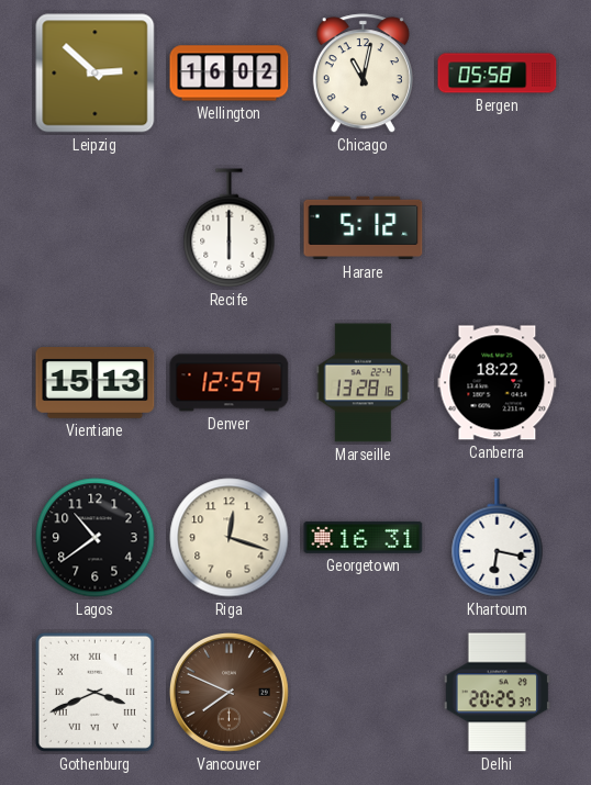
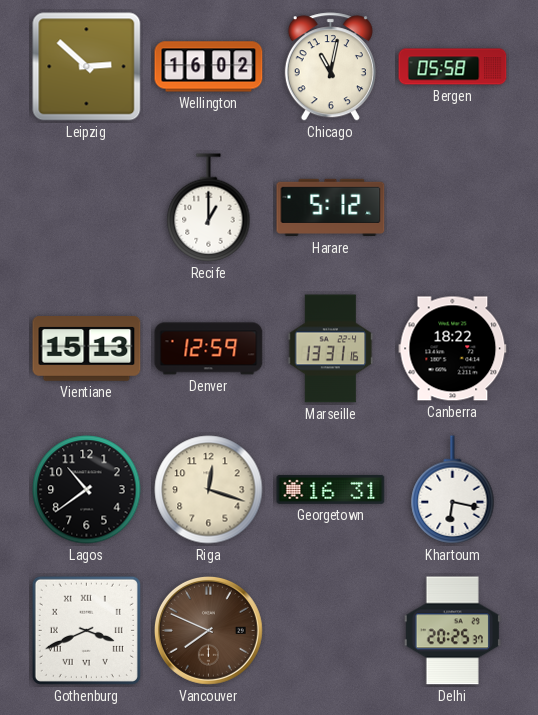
Recife: 6:00 -> 1:00
Marseille: 13:28 -> 13:31
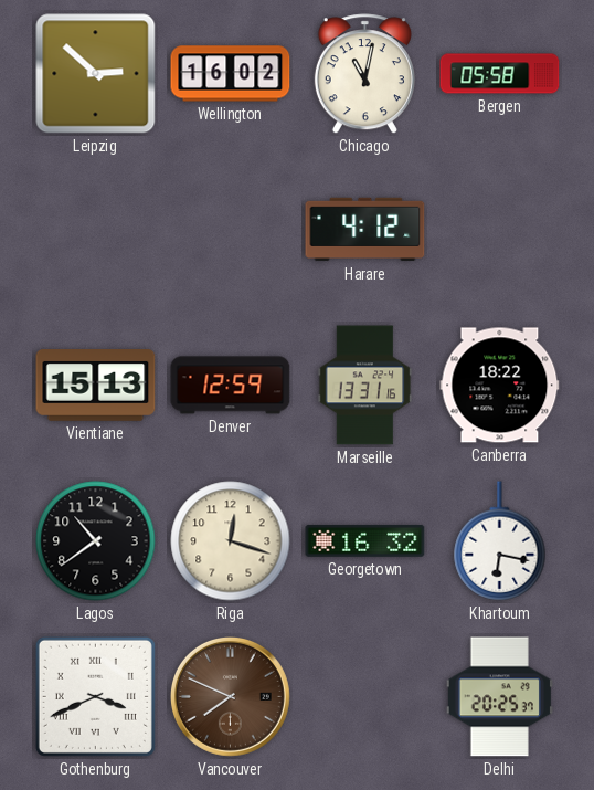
Recife: 1:00 -> none
Harare: 5:12 -> 4:12
Georgetown: 16:31 -> 16:32
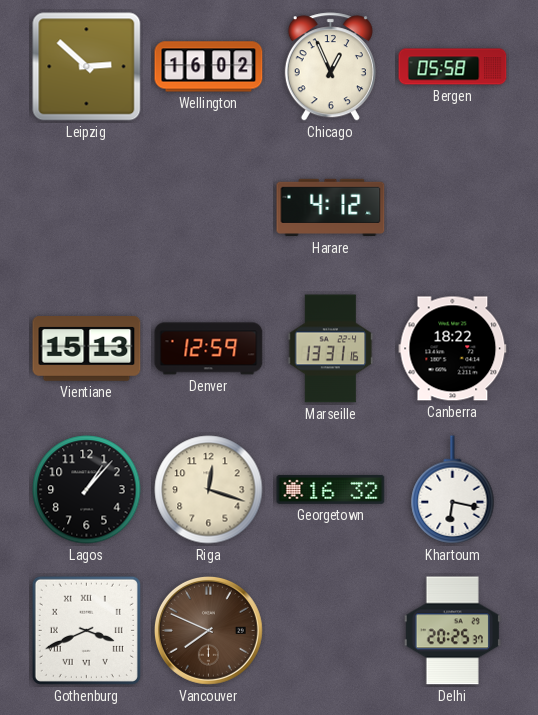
Chicago: 11:02 -> 12:56
Lagos: 10:39 -> 1:07
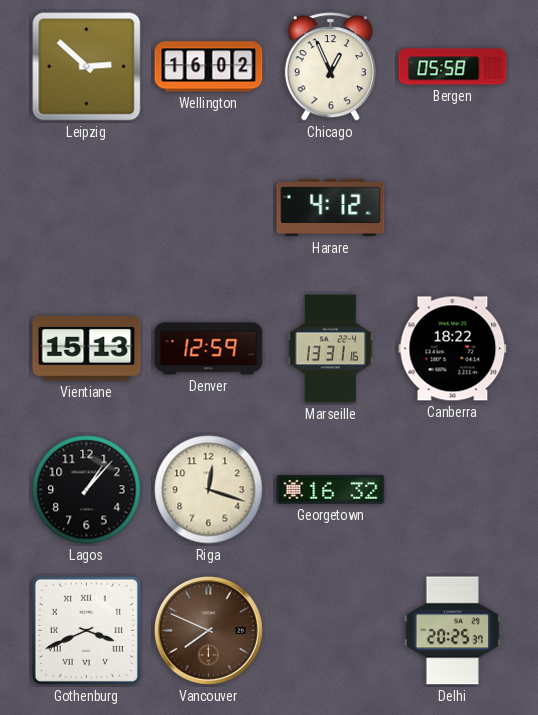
Khartoum: 6:17 -> none
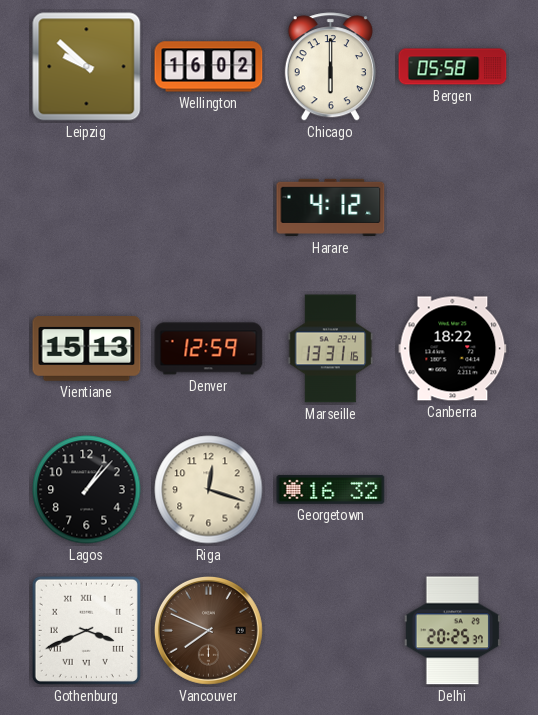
Leipzig: 2:52 -> 9:52
Chicago: 12:56 -> 6:00
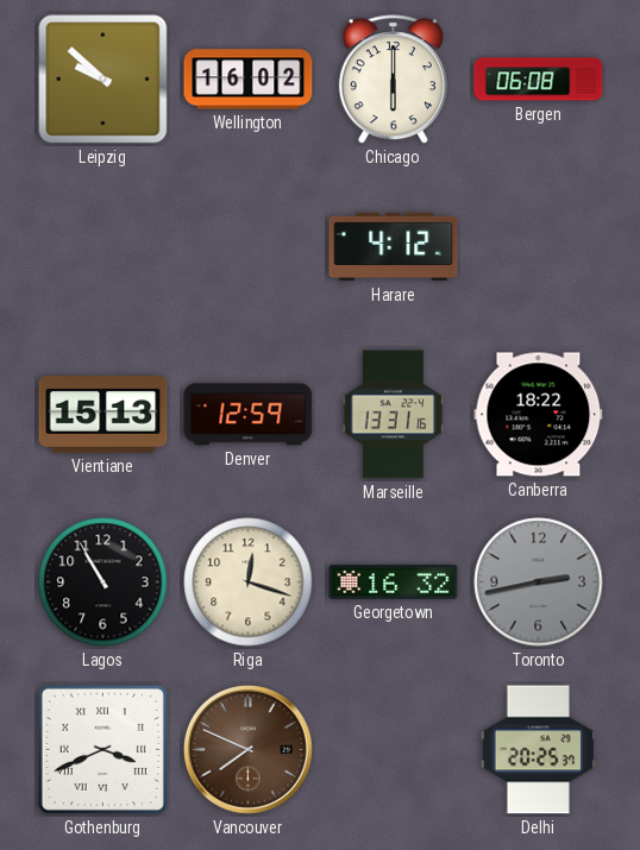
Bergen: 05:58 -> 06:08
Lagos: 1:07 -> 10:55
Toronto: none -> 2:43
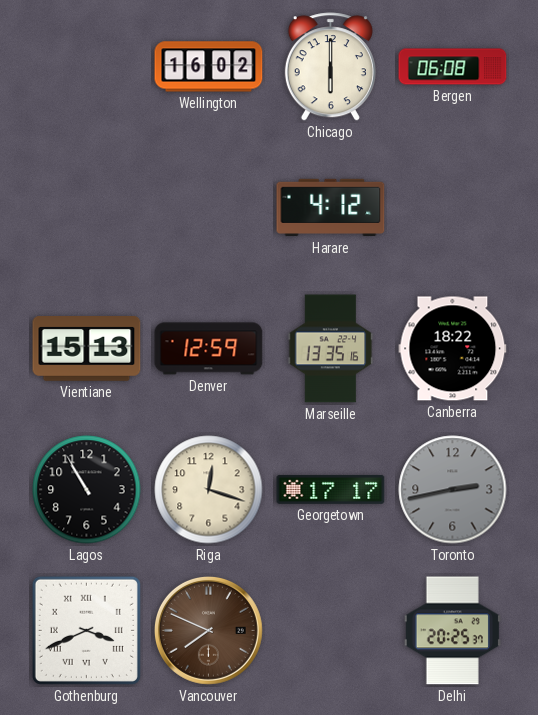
Leipzig: 9:52 -> none
Marseille: 13:31 -> 13:35
Georgetown: 16:32 -> 17:17
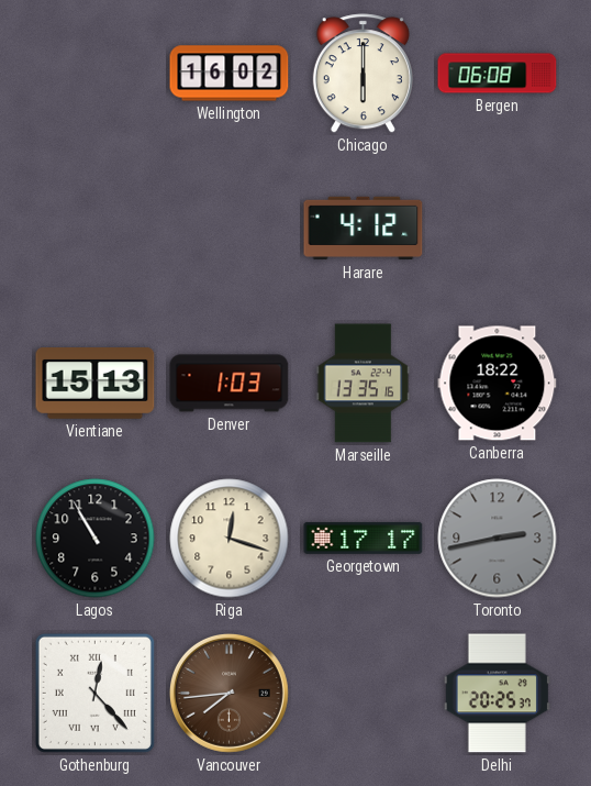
Denver: 12:59 -> 1:03
Gothenburg: 3:41 -> 12:23
Vancouver: 7:49 -> 7:44
